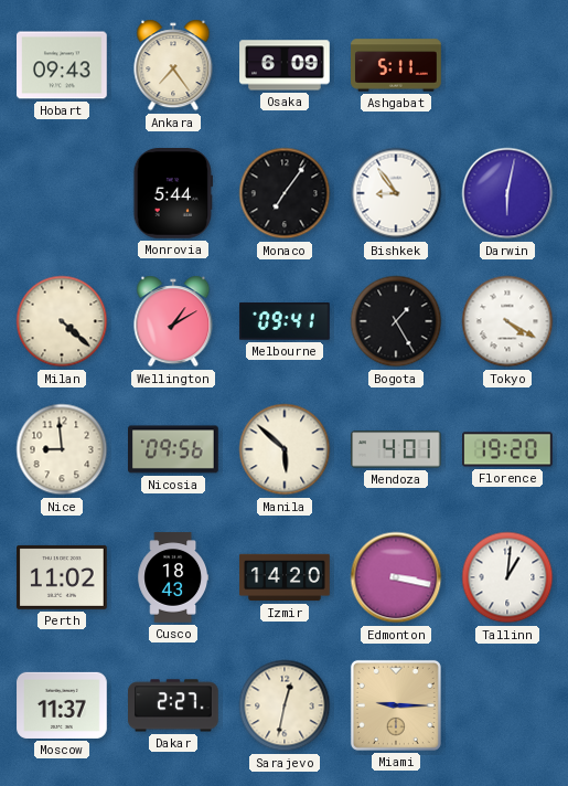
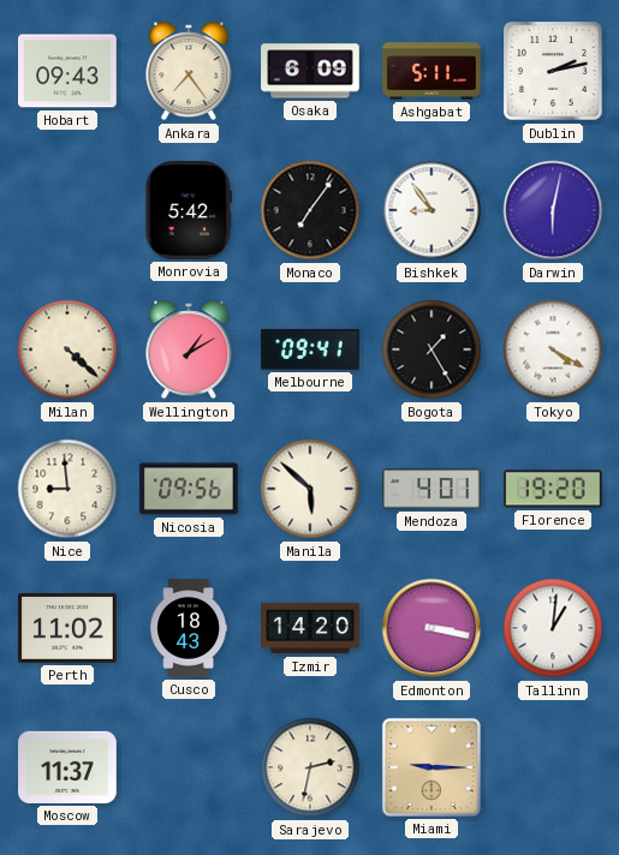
Dublin: none -> 2:13
Monrovia: 5:44 -> 5:42
Dakar: 2:27 -> none
Sarajevo: 12:32 -> 2:32
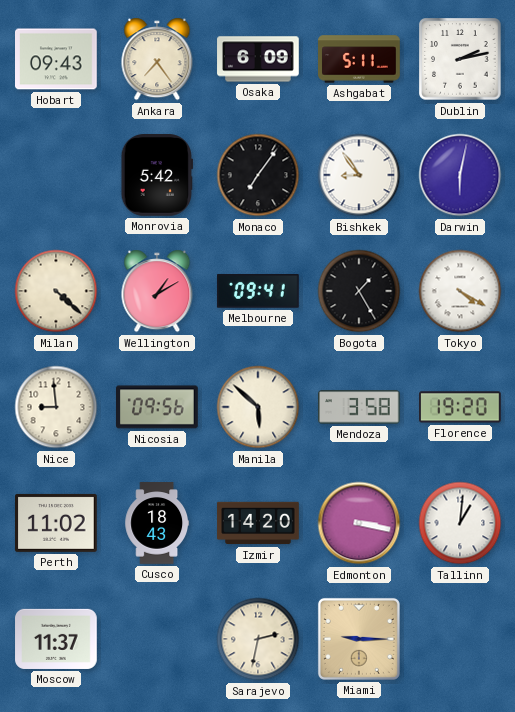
Mendoza: 4:01 -> 3:58
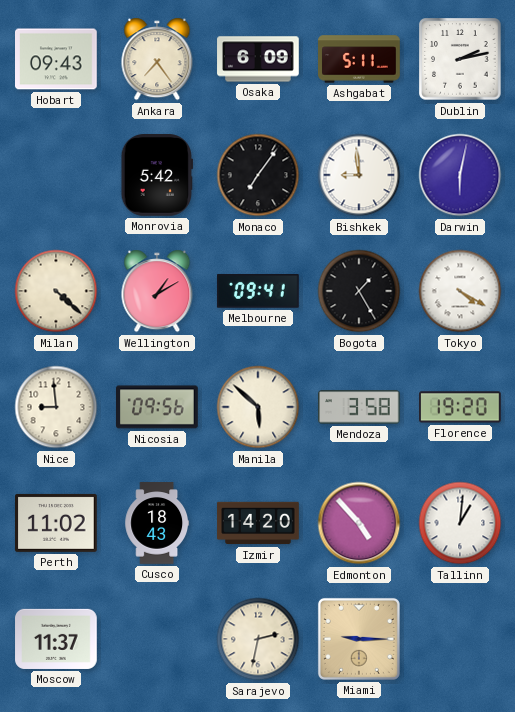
Bishkek: 8:54 -> 8:59
Edmonton: 3:17 -> 4:53
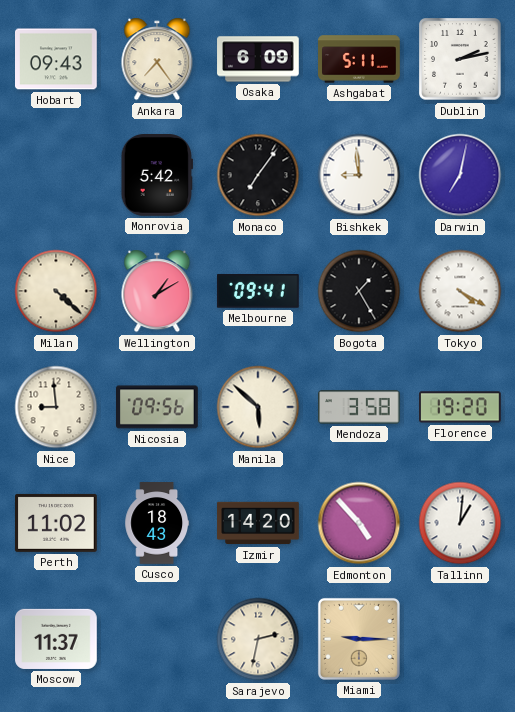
Darwin: 6:02 -> 7:02
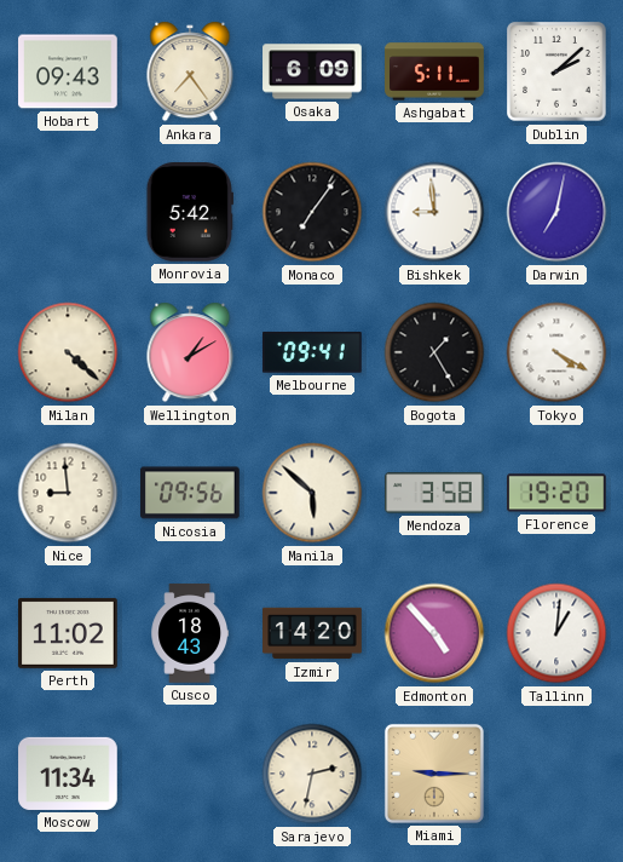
Dublin: 2:13 -> 2:08
Moscow: 11:37 -> 11:34
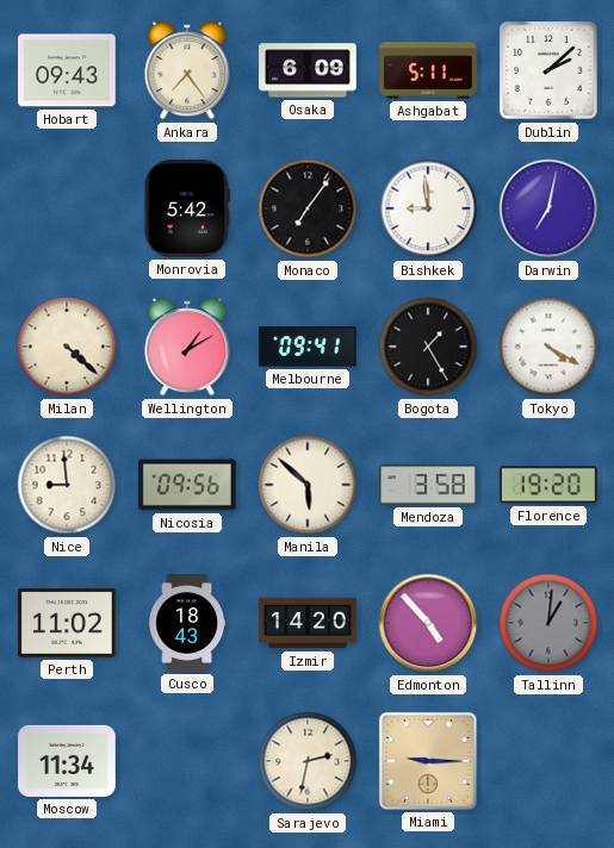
Tallinn dial: white -> grey
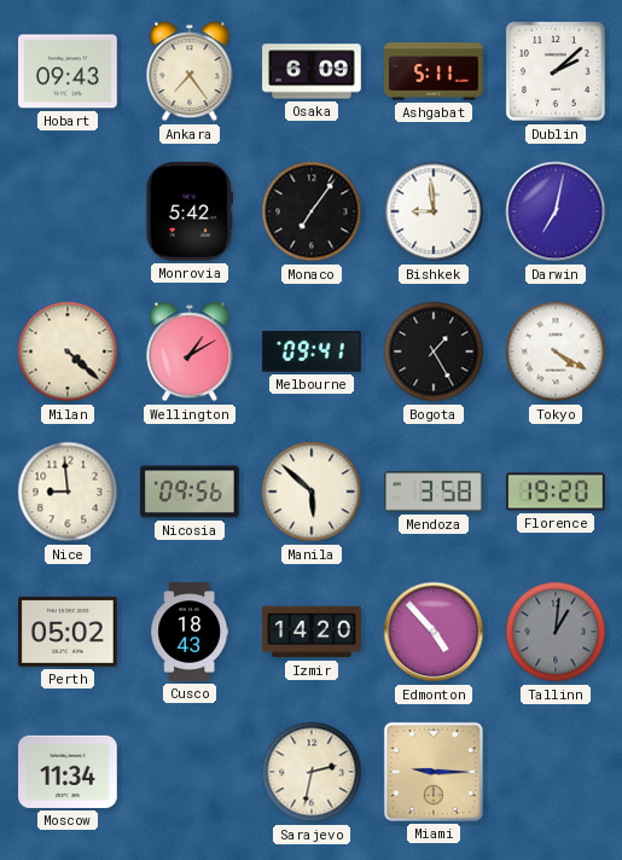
Perth: 11:02 -> 05:02
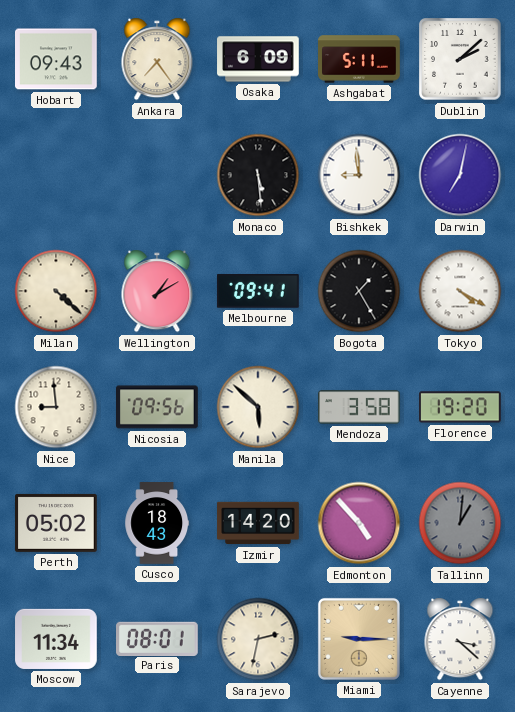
Monrovia: 5:42 -> none
Monaco: 7:06 -> 5:29
Paris: none -> 08:01
Cayenne: none -> 3:22
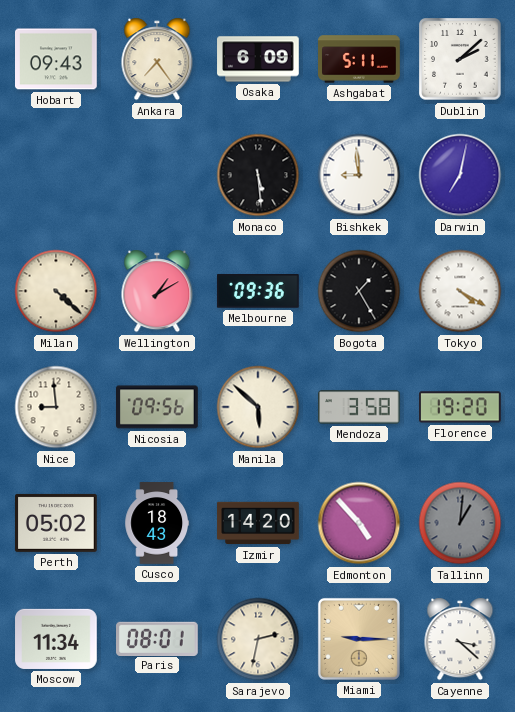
Melbourne: 09:41 -> 09:36
